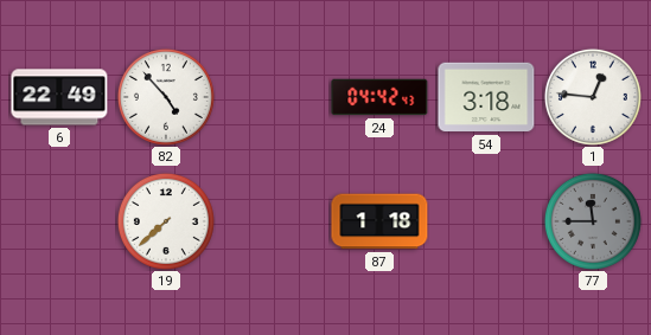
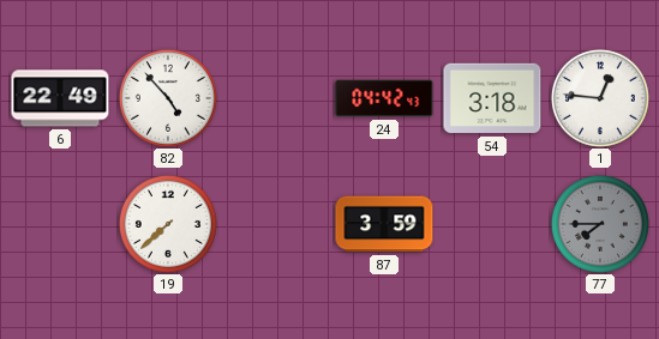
87: 1:18 -> 3:59
77: 11:45 -> 7:45
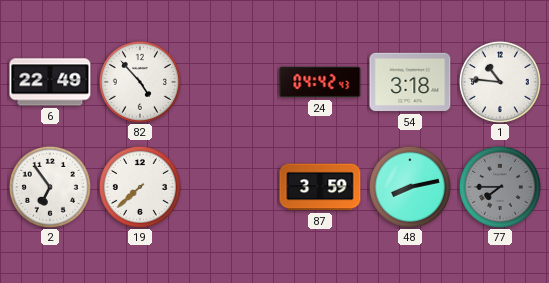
1: 12:46 -> 10:46
2: none -> 6:54
48: none -> 8:13
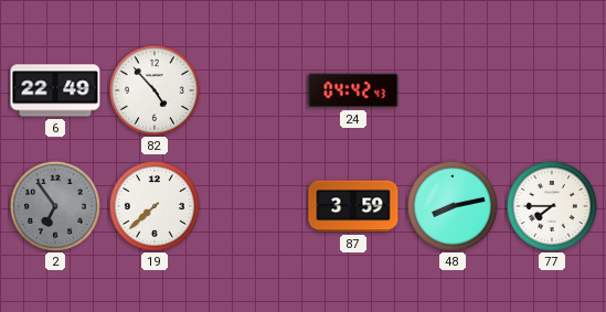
54: 3:18 -> none
1: 10:46 -> none
2 dial: white -> grey
77 dial: grey -> white
